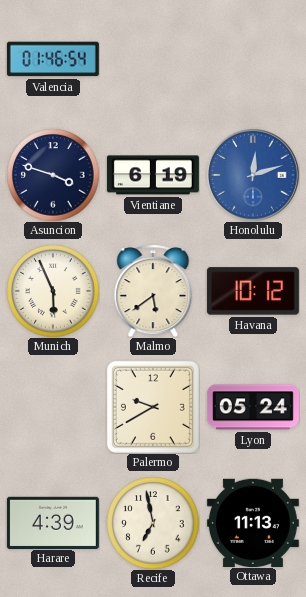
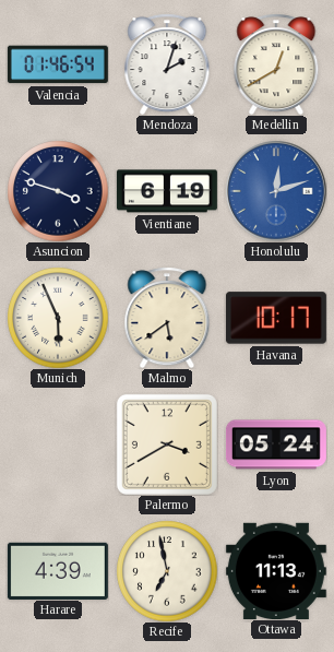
Mendoza: none -> 2:03
Medellin: none -> 12:40
Havana: 10:12 -> 10:17
Palermo: 9:40 -> 3:40
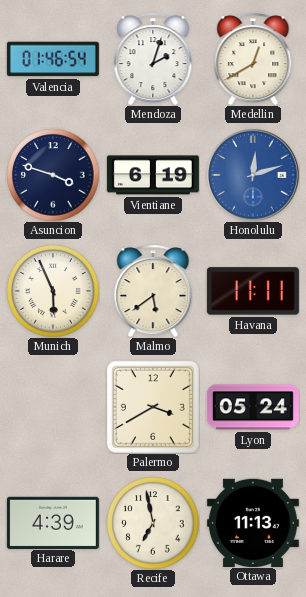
Havana: 10:17 -> 11:11
